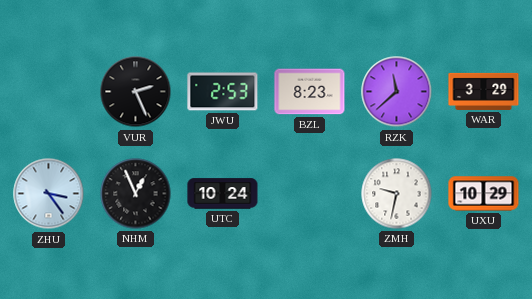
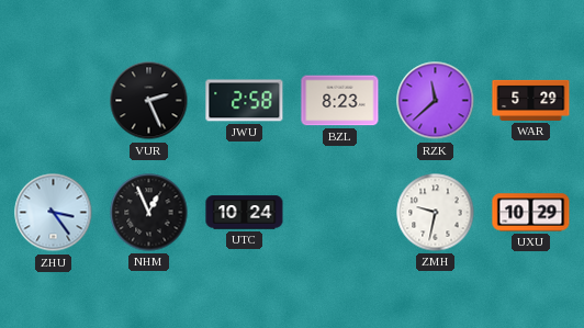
JWU: 2:53 -> 2:58
WAR: 3:29 -> 5:29
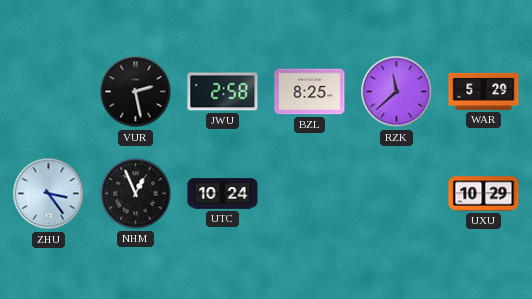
VUR: 2:26 -> 2:28
BZL: 8:23 -> 8:25
ZMH: 9:32 -> none
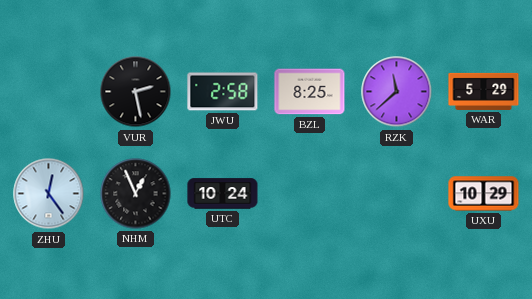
ZHU: 3:24 -> 12:24
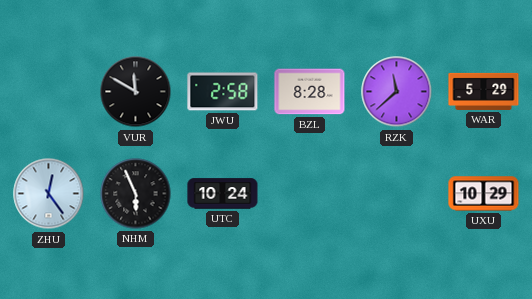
VUR: 2:28 -> 11:50
BZL: 8:25 -> 8:28
NHM: 12:56 -> 5:56
